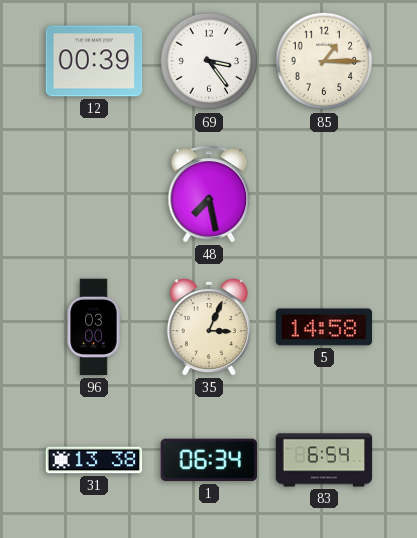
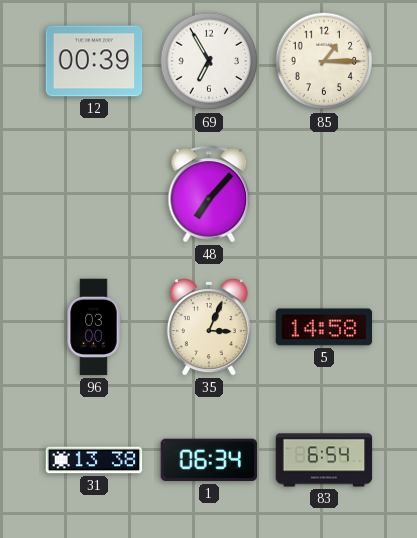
69: 3:24 -> 6:55
48: 7:28 -> 7:07
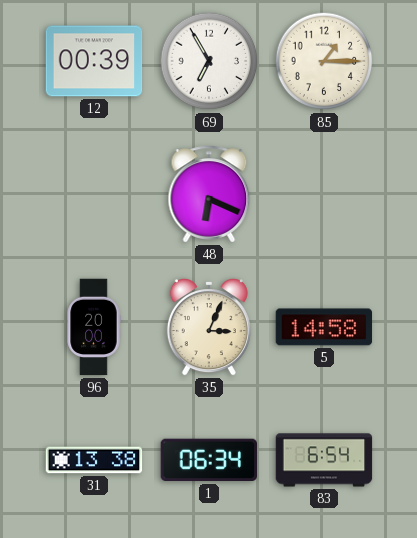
48: 7:07 -> 6:19
96: 03:00 -> 20:00
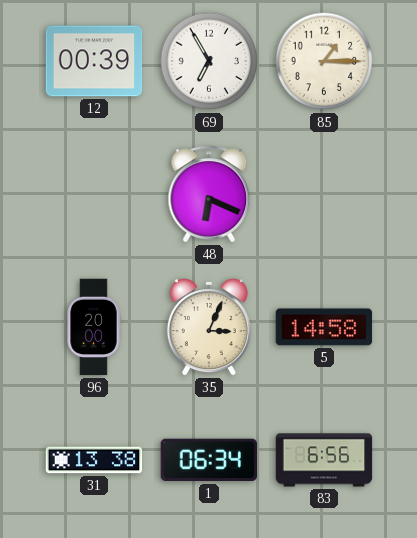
83: 6:54 -> 6:56
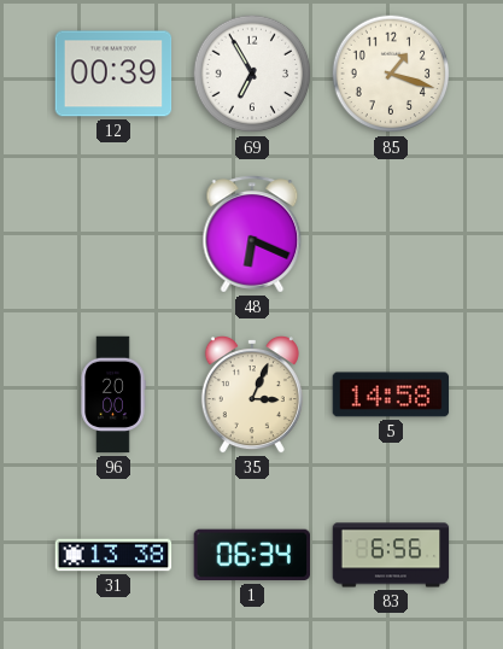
85: 1:15 -> 1:18
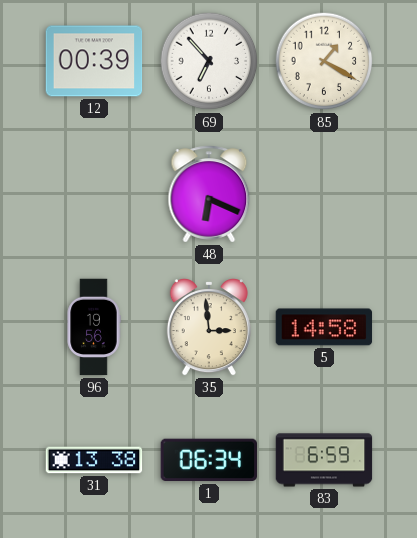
69: 6:55 -> 6:53
85: 1:18 -> 1:20
96: 20:00 -> 19:56
35: 3:04 -> 2:59
83: 6:56 -> 6:59
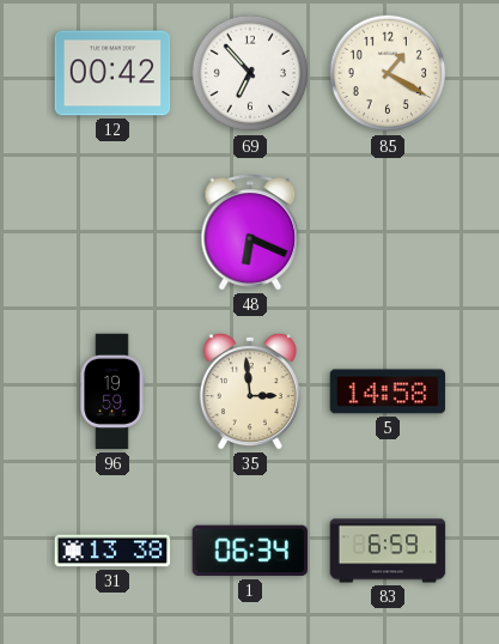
12: 00:39 -> 00:42
96: 19:56 -> 19:59
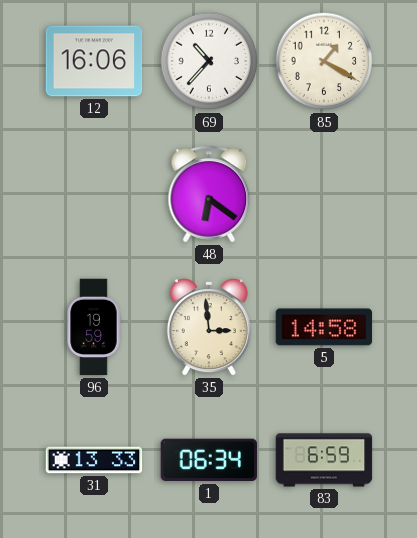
12: 00:42 -> 16:06
69: 6:53 -> 10:37
48: 6:19 -> 6:21
31: 13:38 -> 13:33
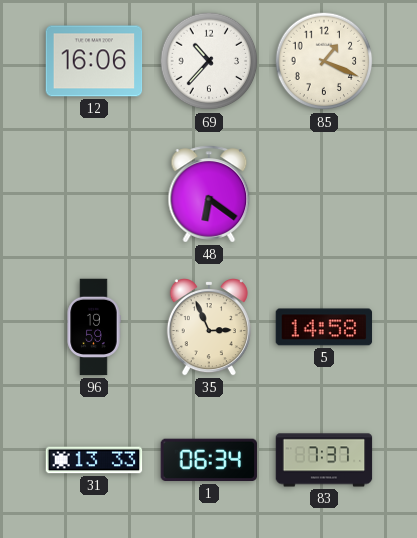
85: 1:20 -> 1:19
35: 2:59 -> 2:56
83: 6:59 -> 7:37
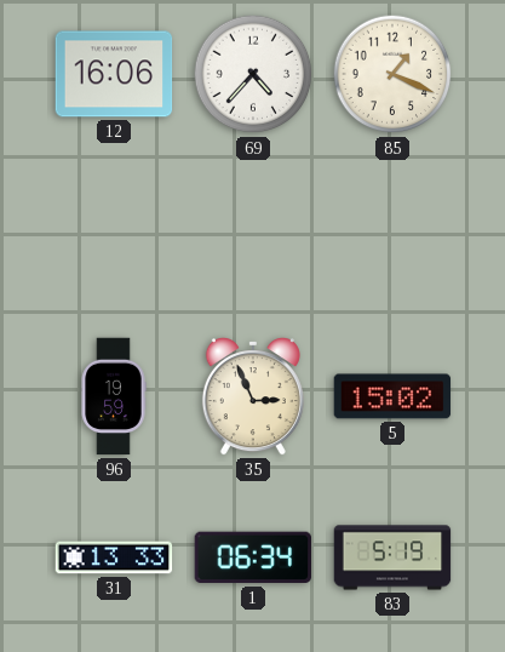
69: 10:37 -> 4:37
48: 6:21 -> none
5: 14:58 -> 15:02
83: 7:37 -> 5:19
